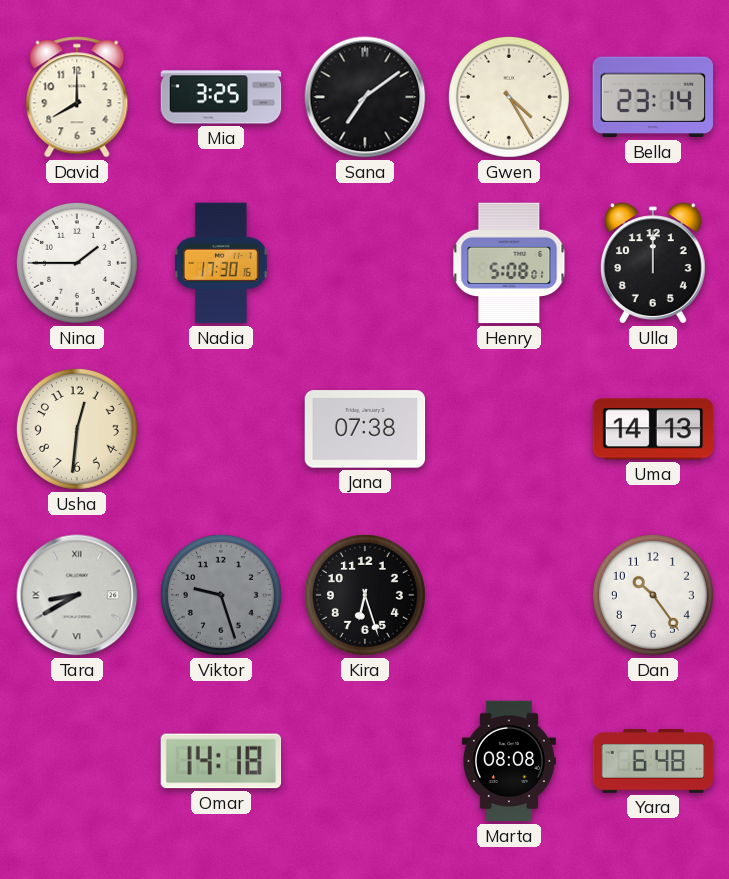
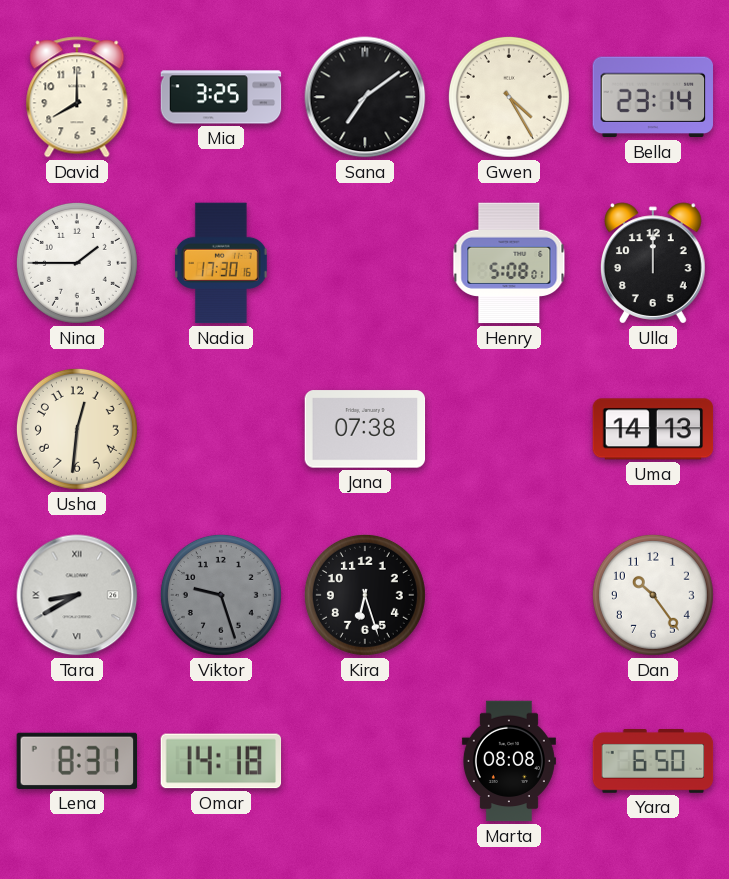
Lena: none -> 8:31
Yara: 6:48 -> 6:50
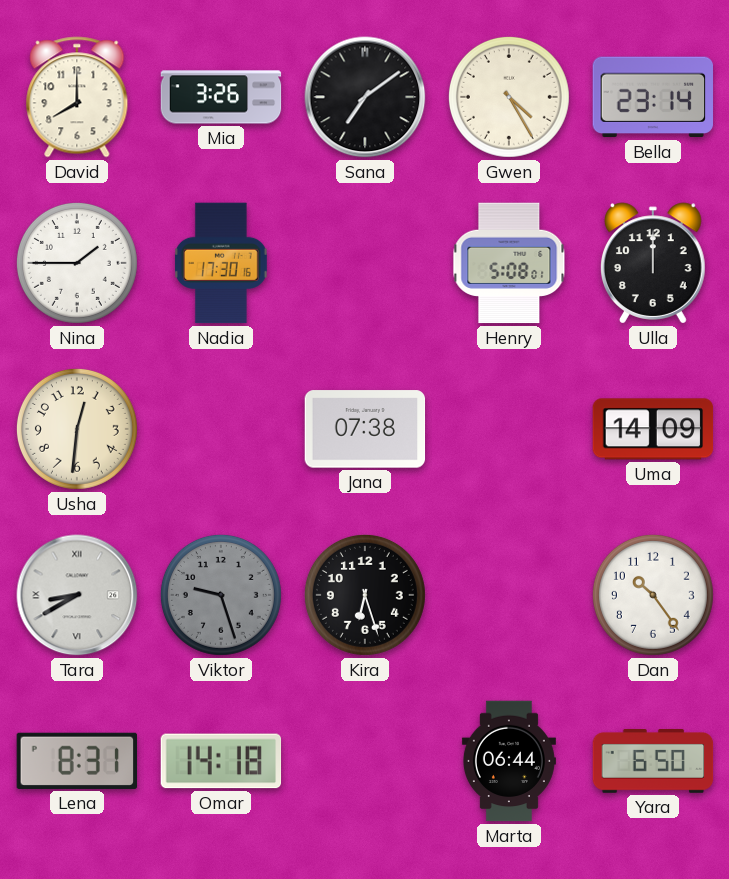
Mia: 3:25 -> 3:26
Uma: 14:13 -> 14:09
Marta: 08:08 -> 06:44
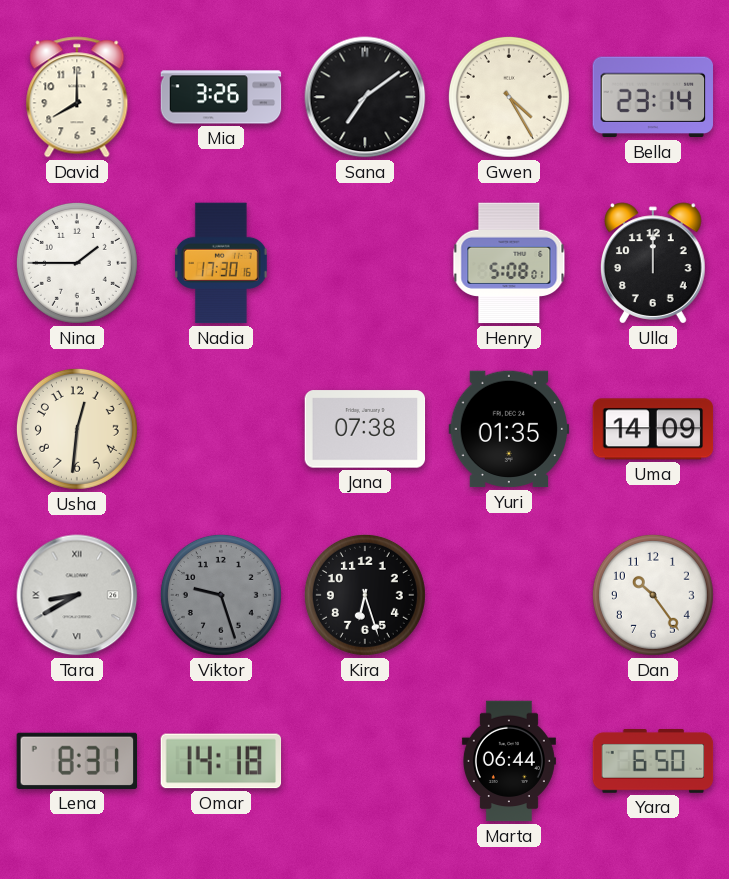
Yuri: none -> 01:35
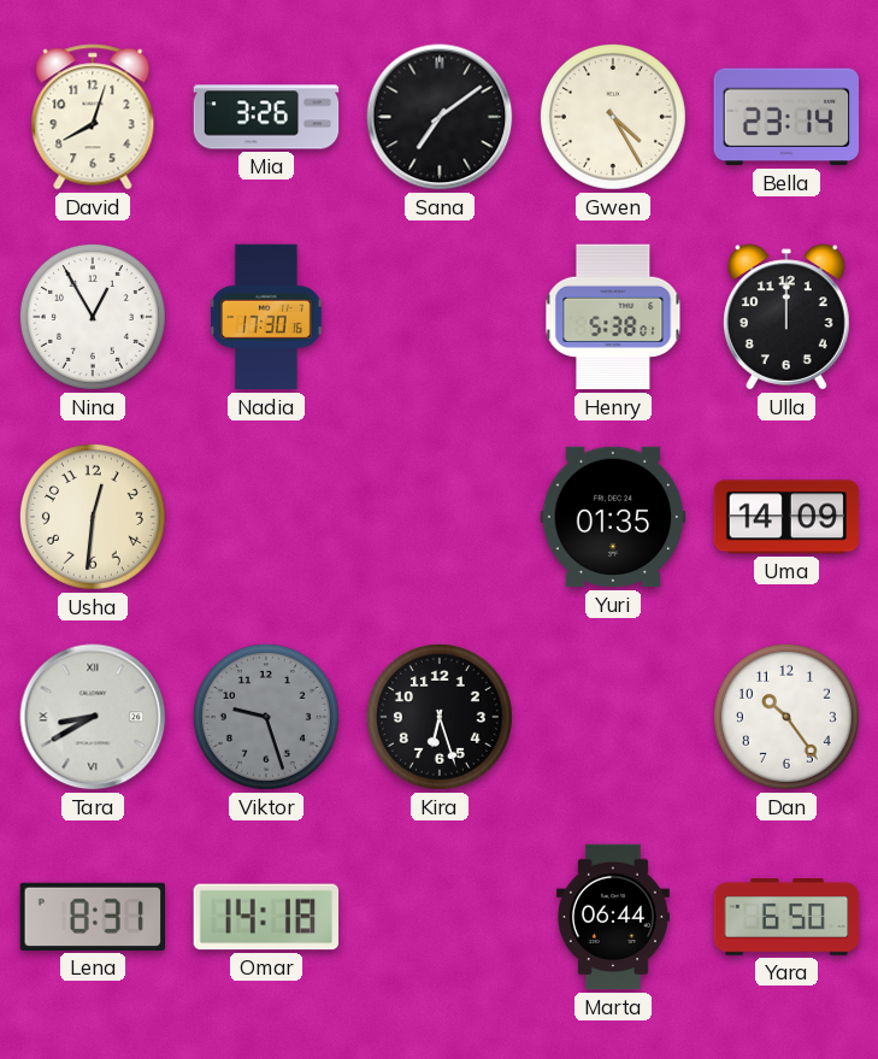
David: 8:00 -> 8:03
Nina: 1:45 -> 12:55
Henry: 5:08 -> 5:38
Jana: 07:38 -> none
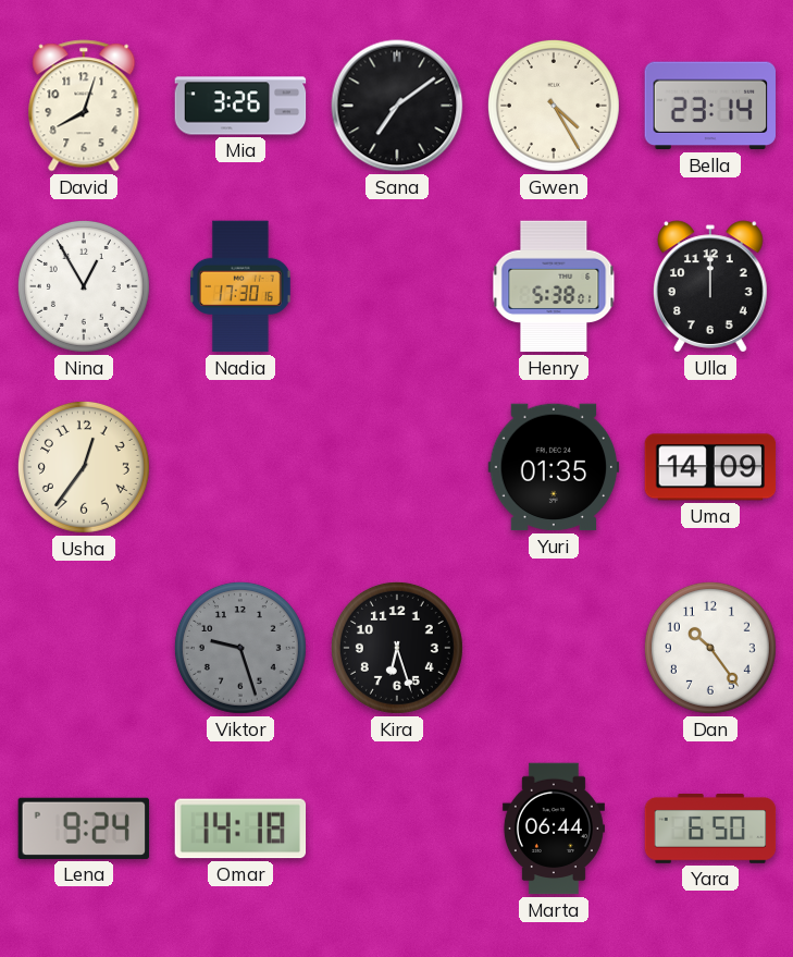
Usha: 12:31 -> 12:36
Tara: 8:40 -> none
Lena: 8:31 -> 9:24
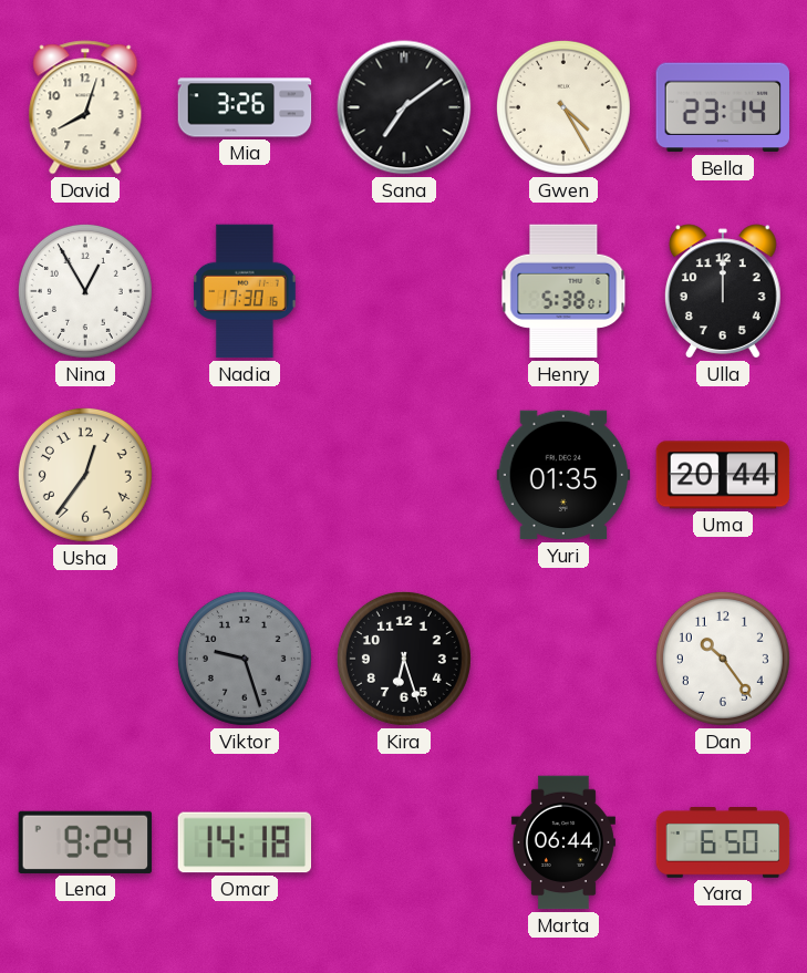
Uma: 14:09 -> 20:44
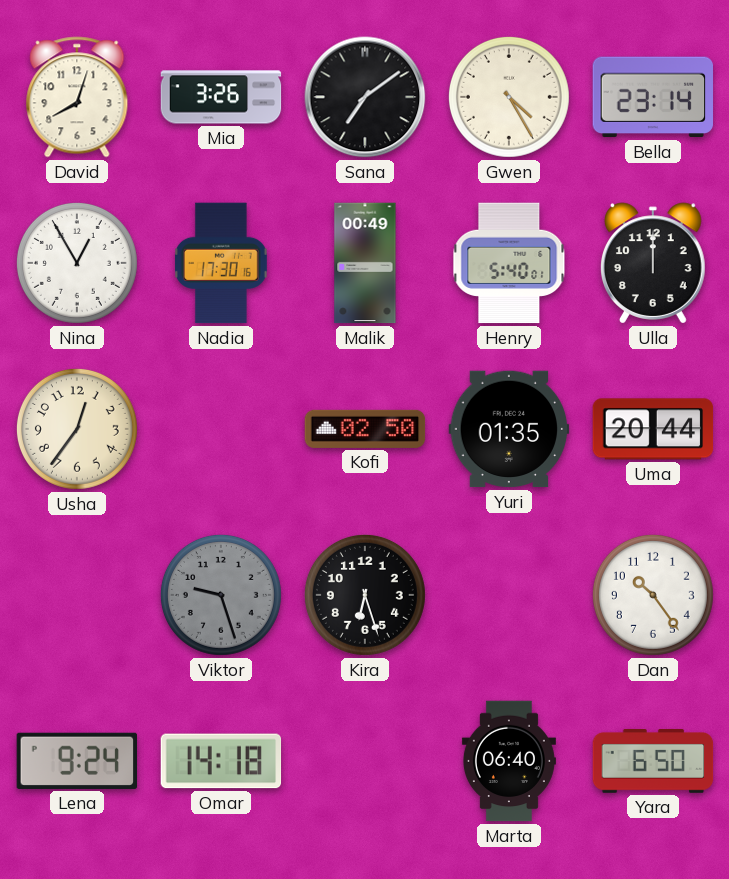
Malik: none -> 00:49
Henry: 5:38 -> 5:40
Kofi: none -> 02:50
Marta: 06:44 -> 06:40
